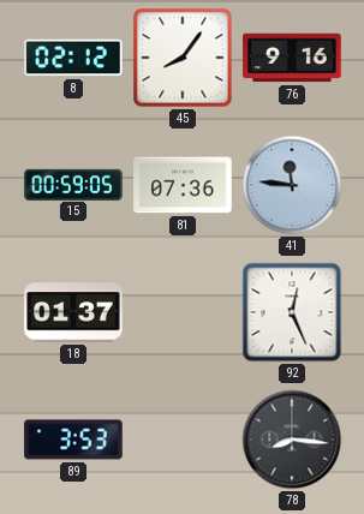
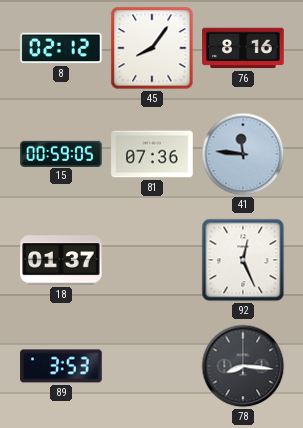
76: 9:16 -> 8:16
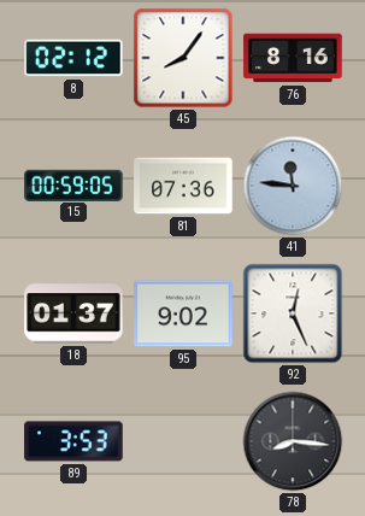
95: none -> 9:02
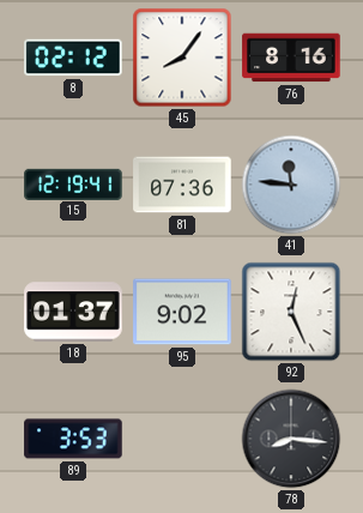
15: 00:59 -> 12:19
